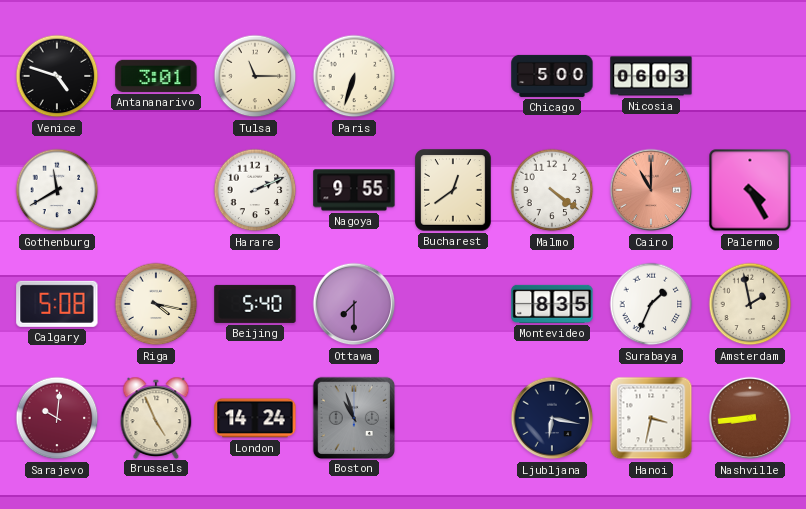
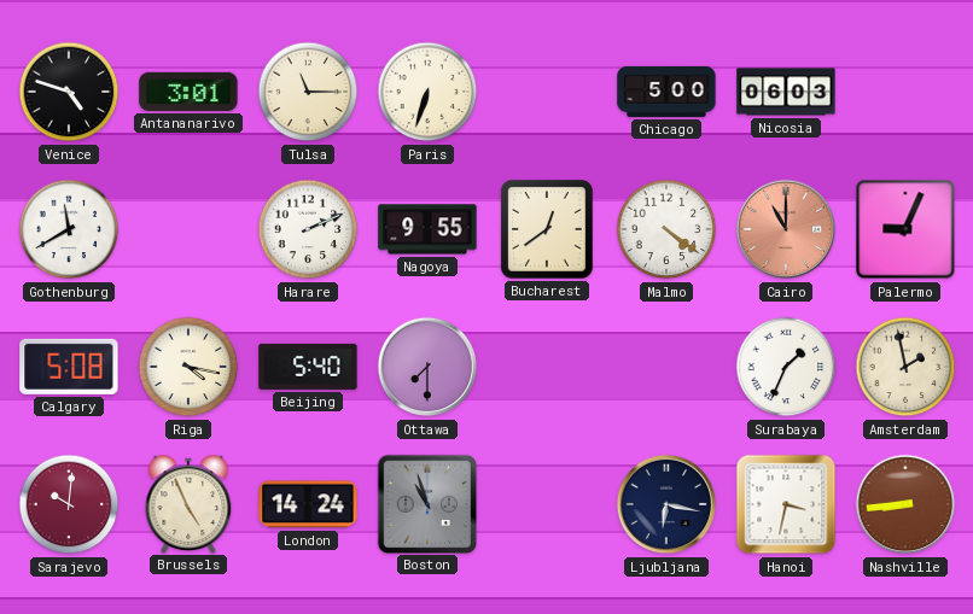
Palermo: 4:25 -> 9:04
Montevideo: 8:35 -> none
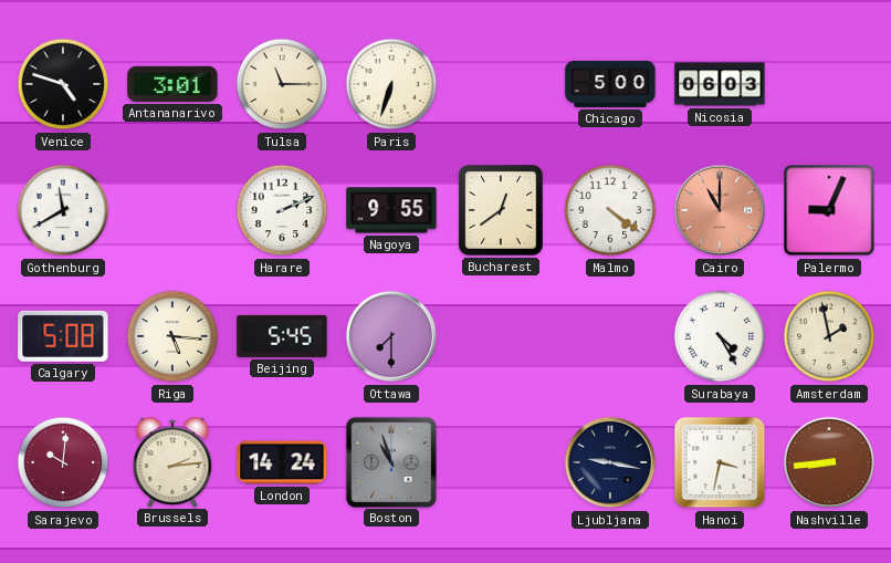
Riga: 4:17 -> 5:16
Beijing: 5:40 -> 5:45
Surabaya: 1:34 -> 4:25
Brussels: 4:56 -> 2:14
Ljubljana: 6:17 -> 9:17
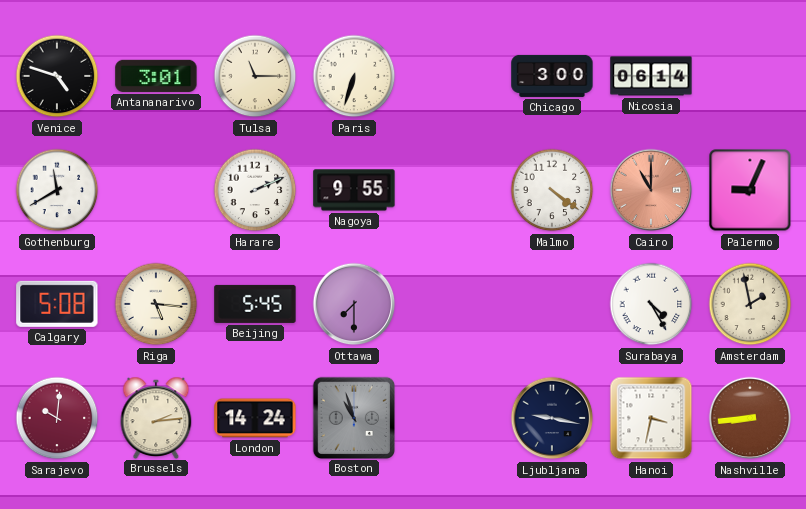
Chicago: 5:00 -> 3:00
Nicosia: 06:03 -> 06:14
Bucharest: 12:39 -> none
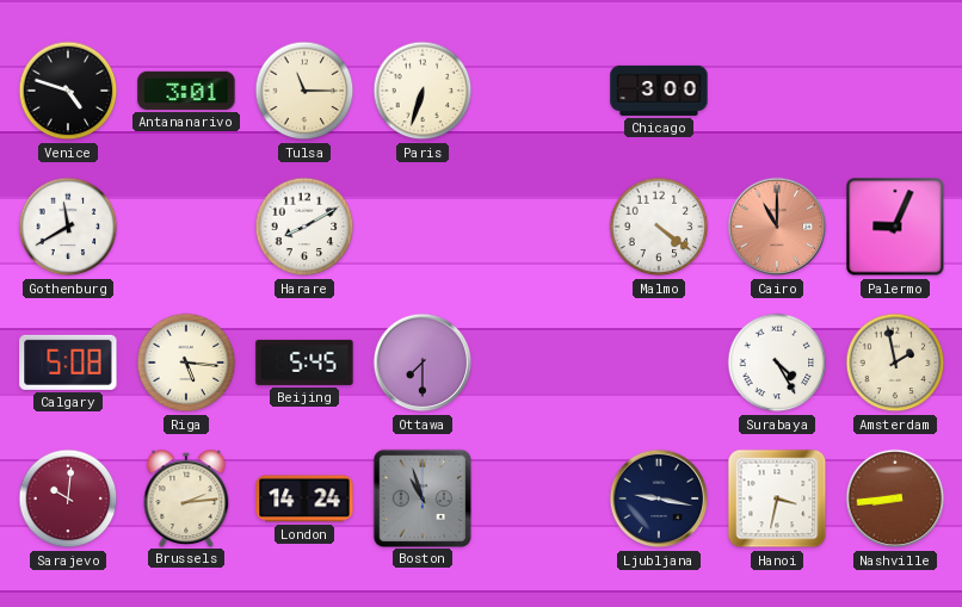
Nicosia: 06:14 -> none
Harare: 2:11 -> 8:10
Nagoya: 9:55 -> none
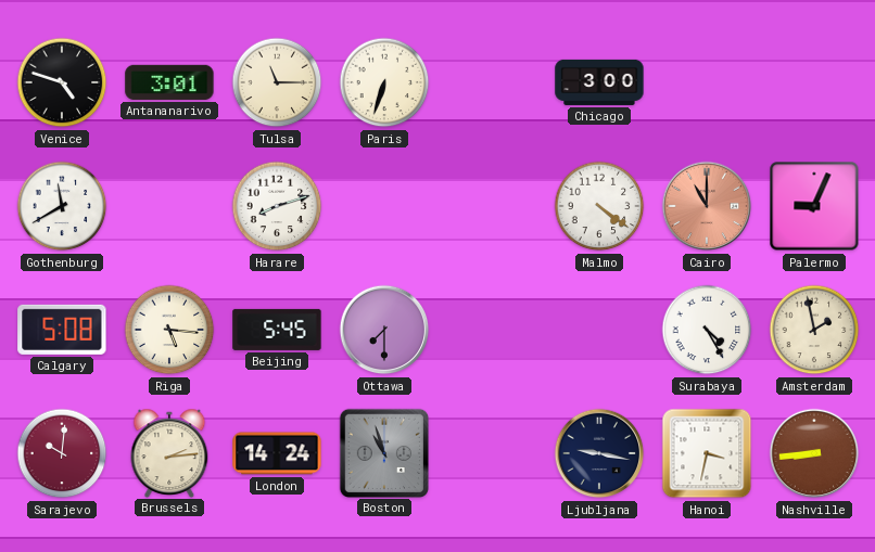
Harare: 8:10 -> 8:12
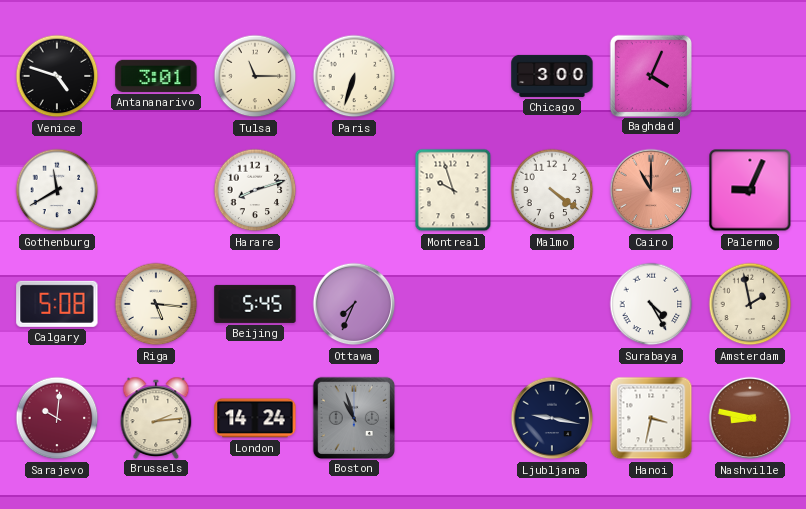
Baghdad: none -> 4:04
Montreal: none -> 9:57
Ottawa: 7:30 -> 7:34
Nashville: 8:44 -> 8:47
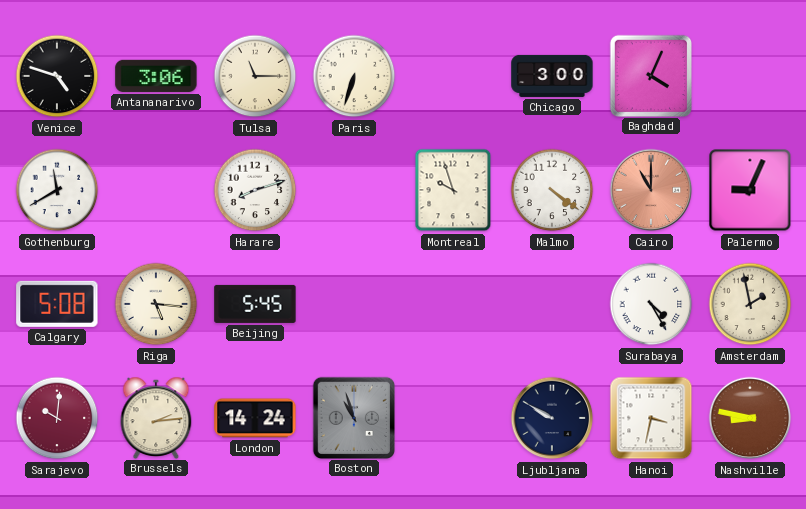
Antananarivo: 3:01 -> 3:06
Ottawa: 7:34 -> none
Ljubljana: 9:17 -> 9:50
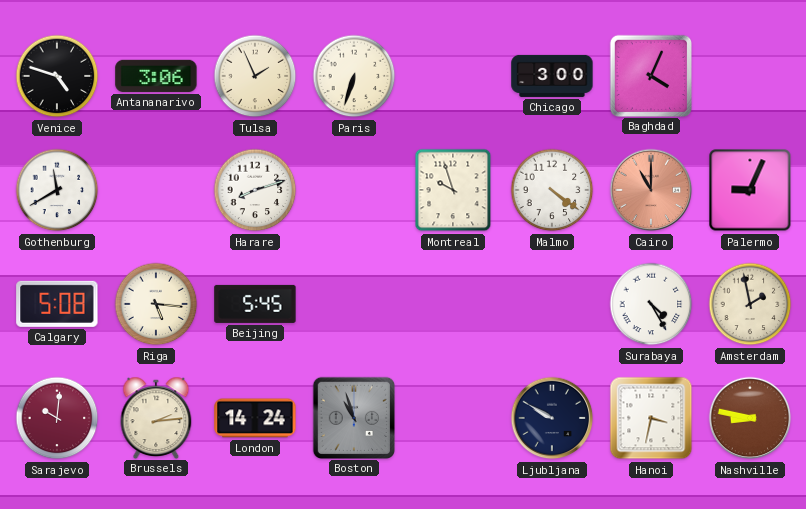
Tulsa: 11:15 -> 1:56
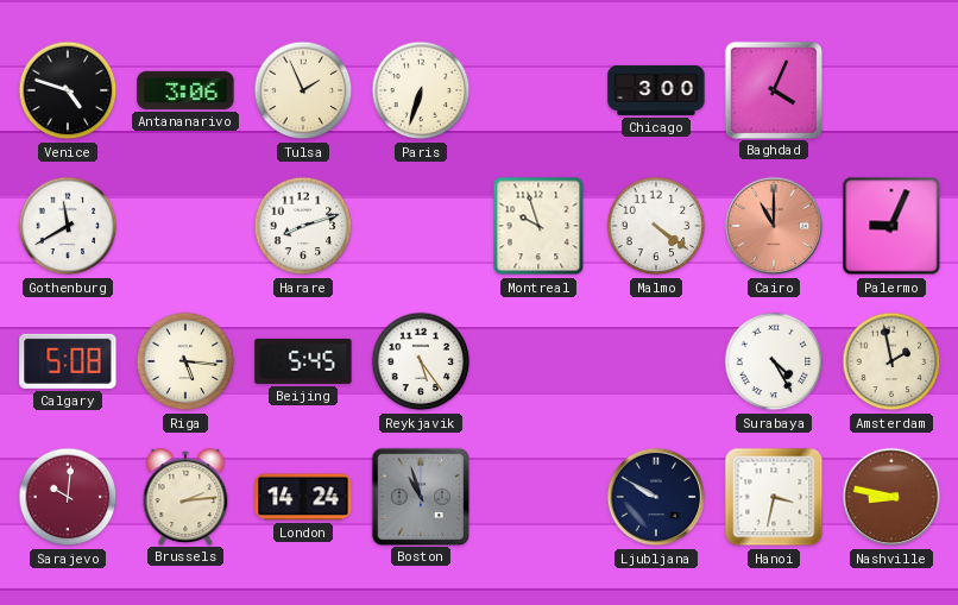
Reykjavik: none -> 5:24
